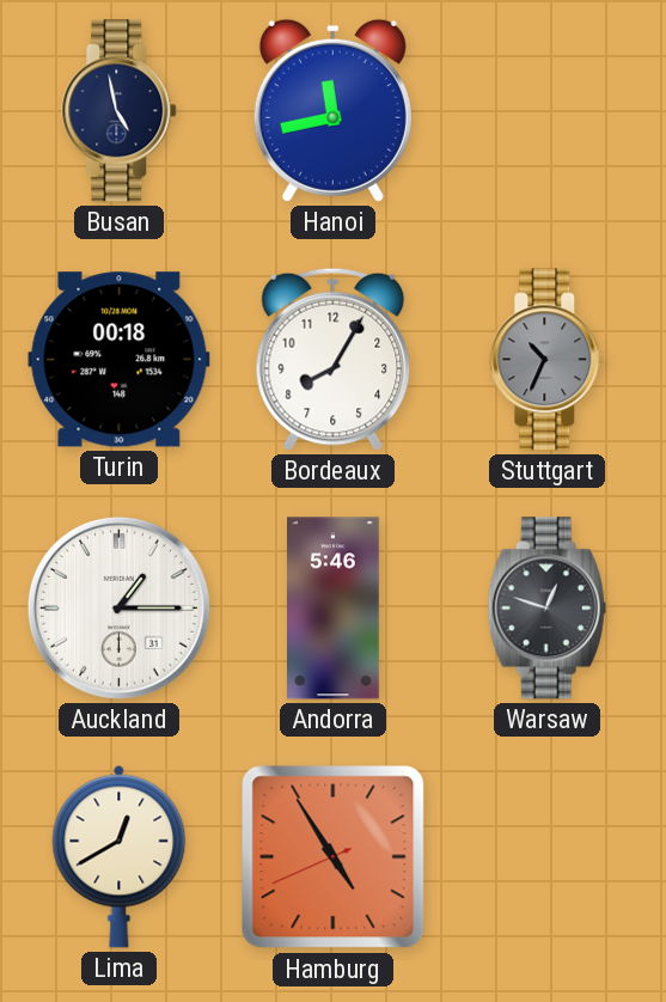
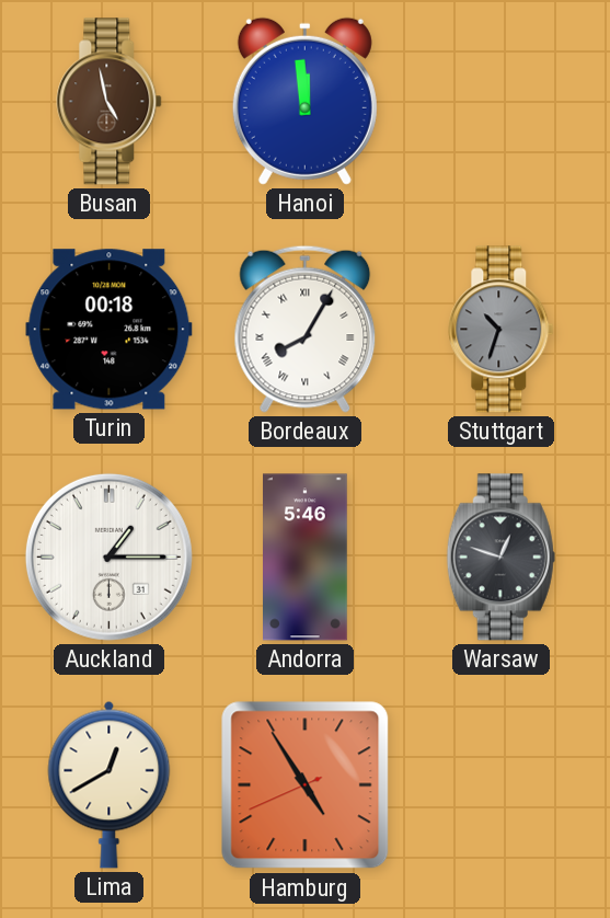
Busan dial: navy -> brown
Hanoi: 11:43 -> 11:59
Bordeaux numerals: Arabic -> Roman
Stuttgart: 10:34 -> 10:33
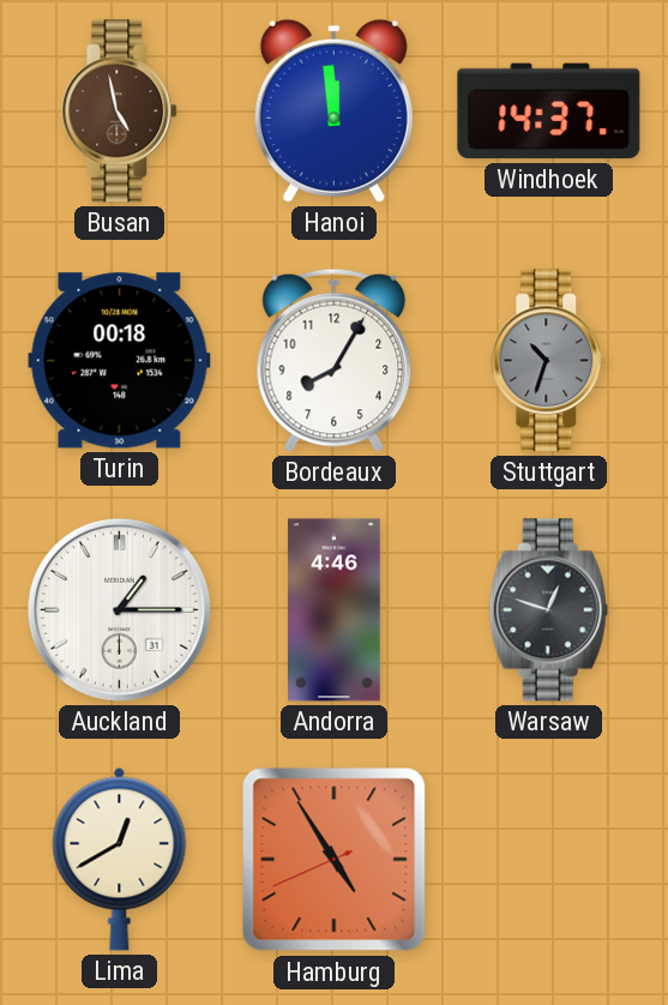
Windhoek: none -> 14:37
Bordeaux numerals: Roman -> Arabic
Andorra: 5:46 -> 4:46
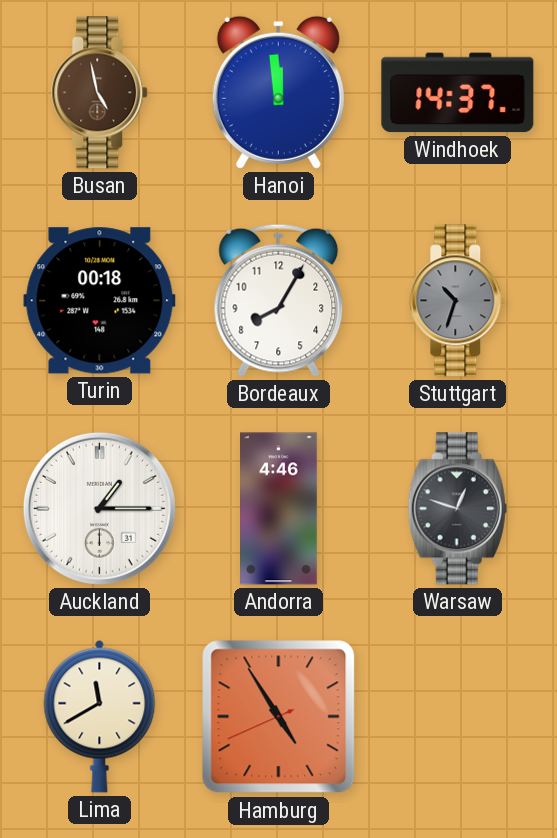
Lima: 12:40 -> 11:40
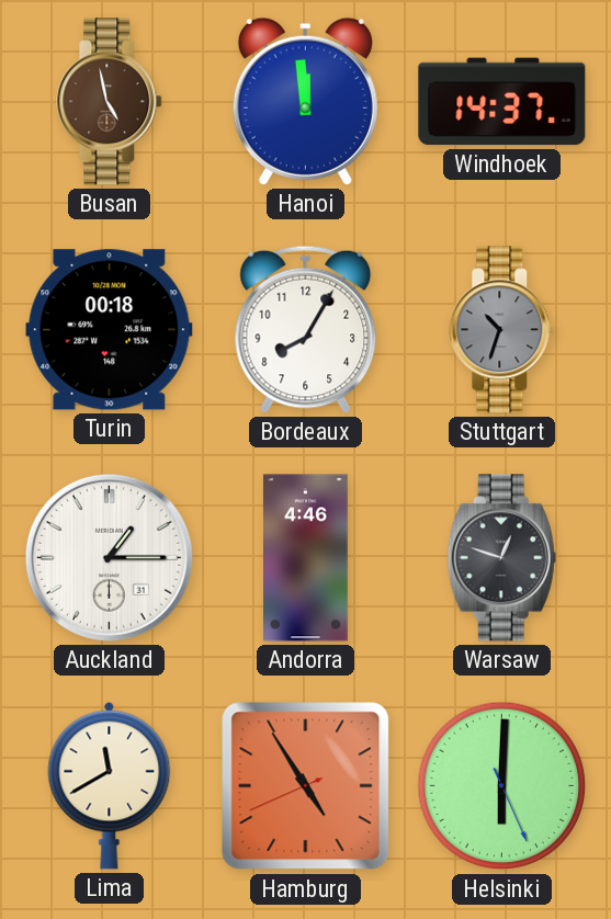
Helsinki: none -> 6:00
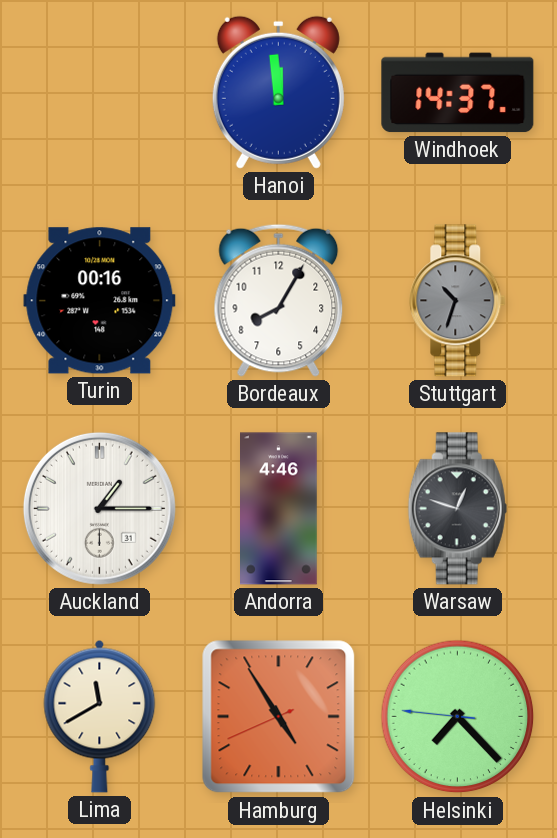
Busan: 4:58 -> none
Turin: 00:18 -> 00:16
Helsinki: 6:00 -> 7:22
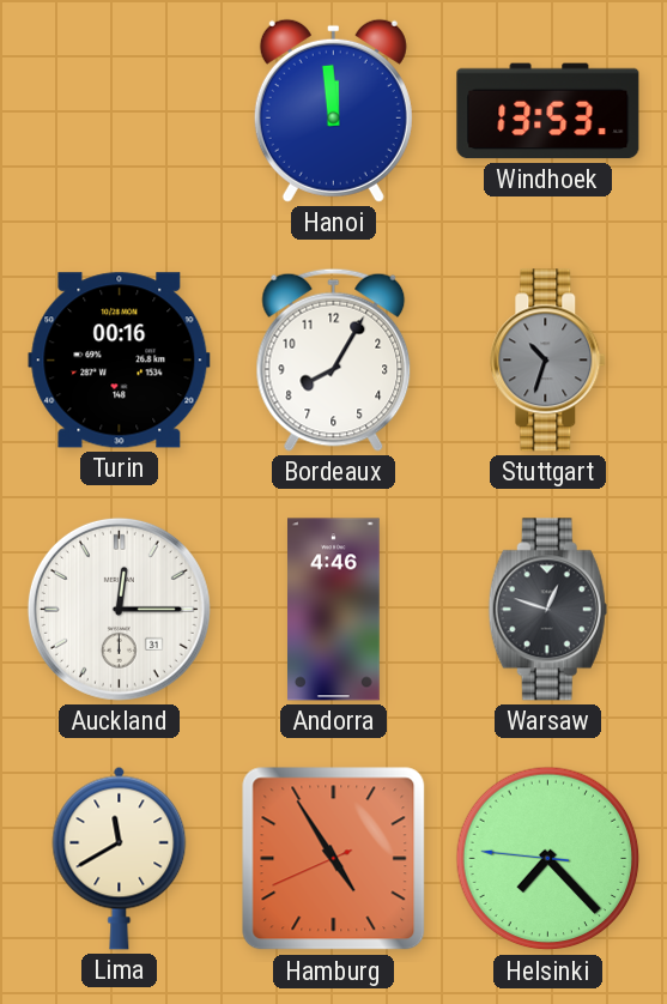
Windhoek: 14:37 -> 13:53
Auckland: 1:15 -> 12:15
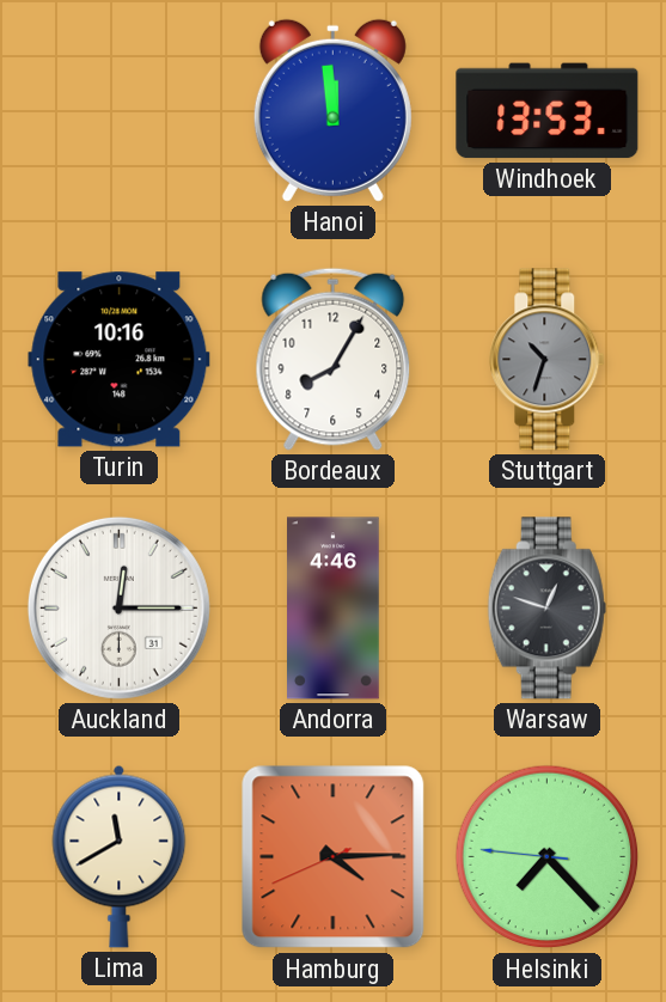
Turin: 00:16 -> 10:16
Hamburg: 4:54 -> 4:14
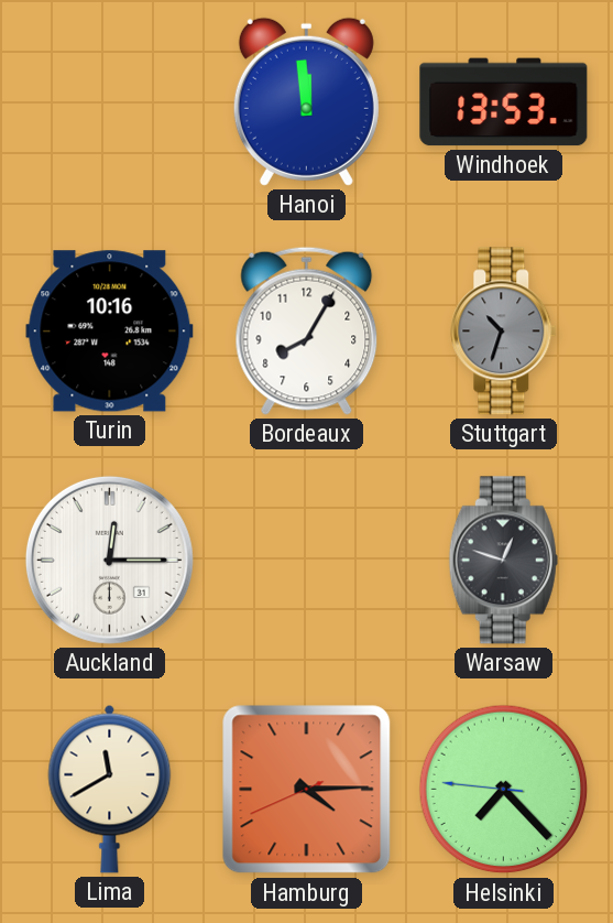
Andorra: 4:46 -> none
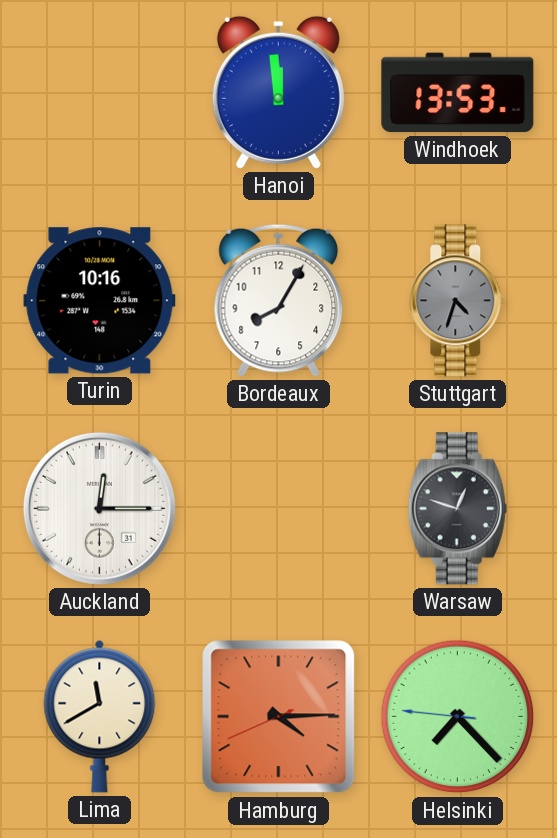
Stuttgart: 10:33 -> 4:33
